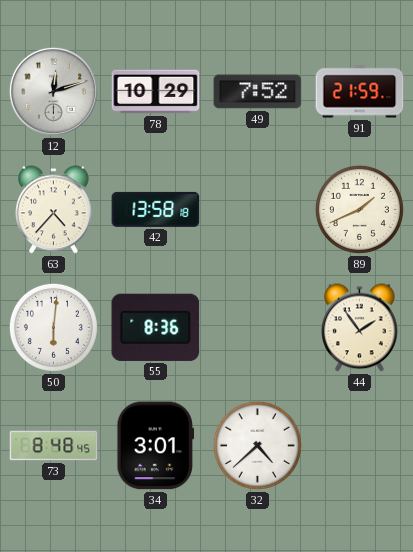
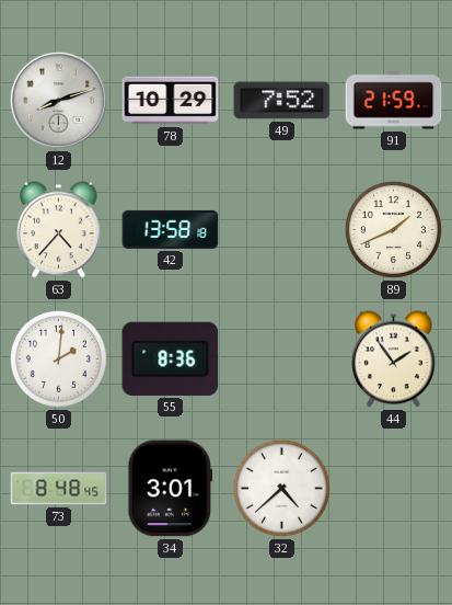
12: 12:12 -> 8:12
50: 6:01 -> 2:01
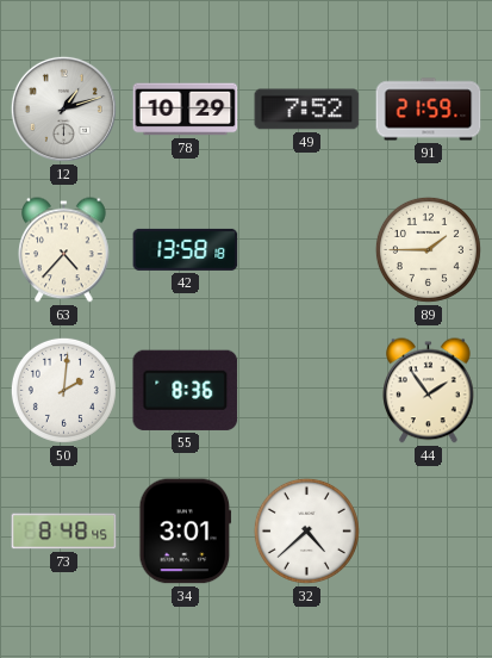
12: 8:12 -> 1:12
89: 1:41 -> 1:45
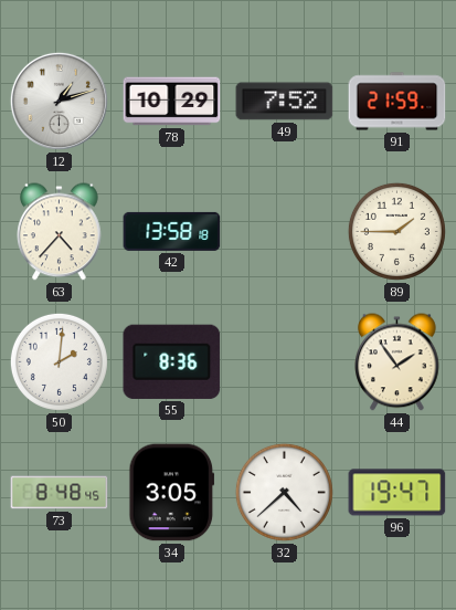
34: 3:01 -> 3:05
96: none -> 19:47
